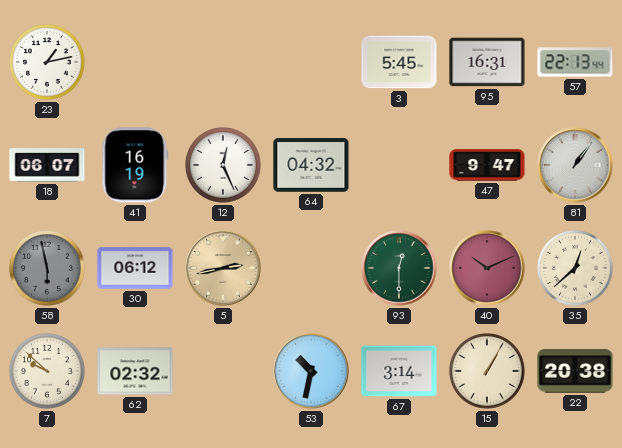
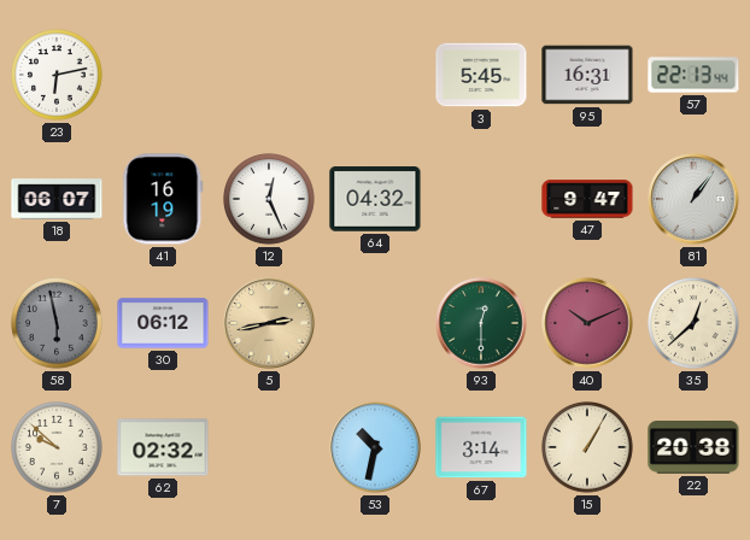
23: 1:13 -> 6:13
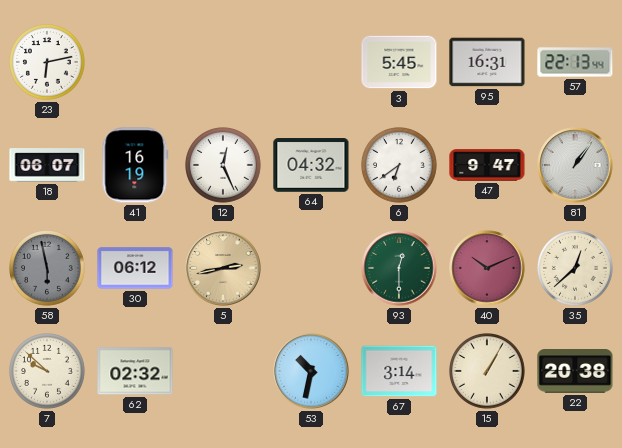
6: none -> 6:39
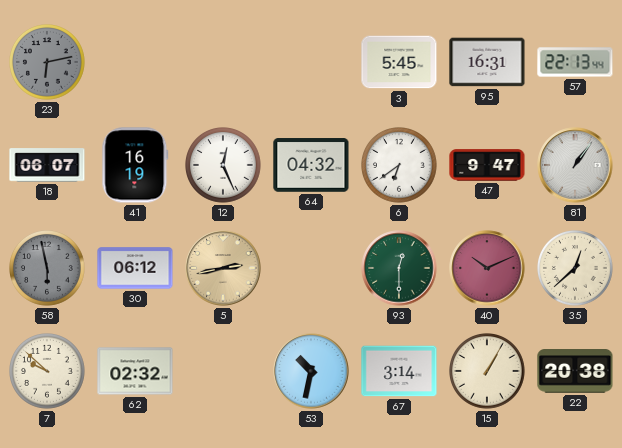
23 dial: white -> grey
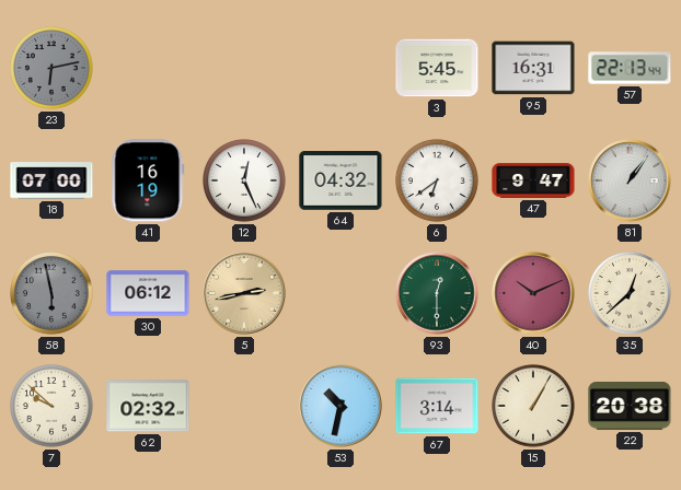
18: 06:07 -> 07:00
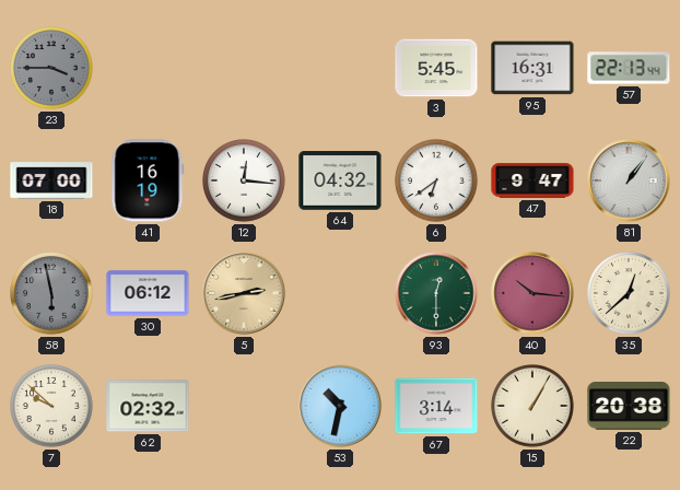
23: 6:13 -> 3:45
12: 12:26 -> 12:16
40: 10:11 -> 10:16
